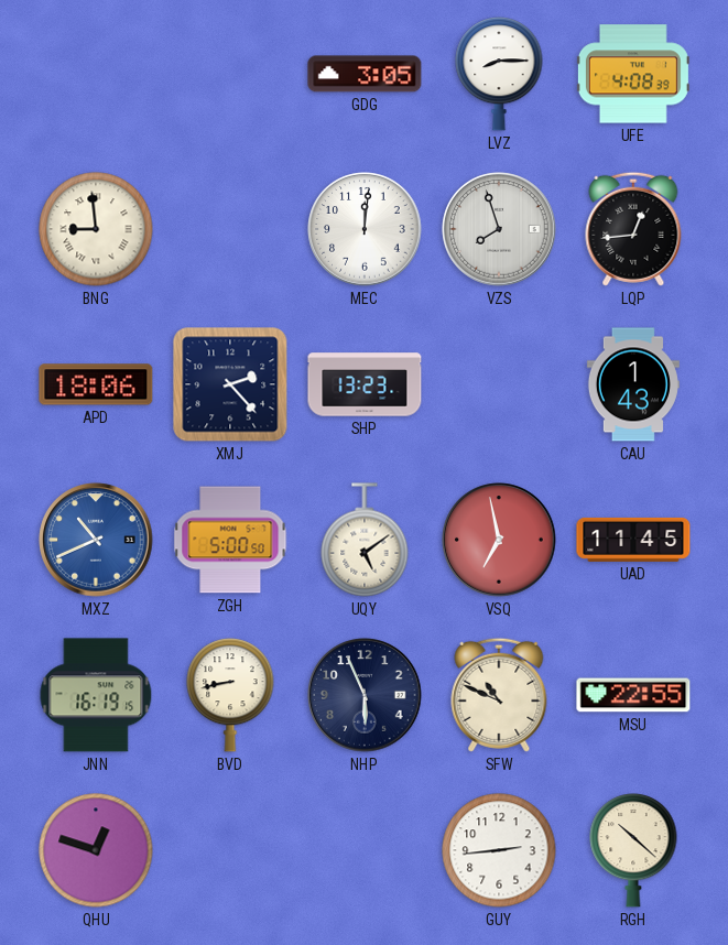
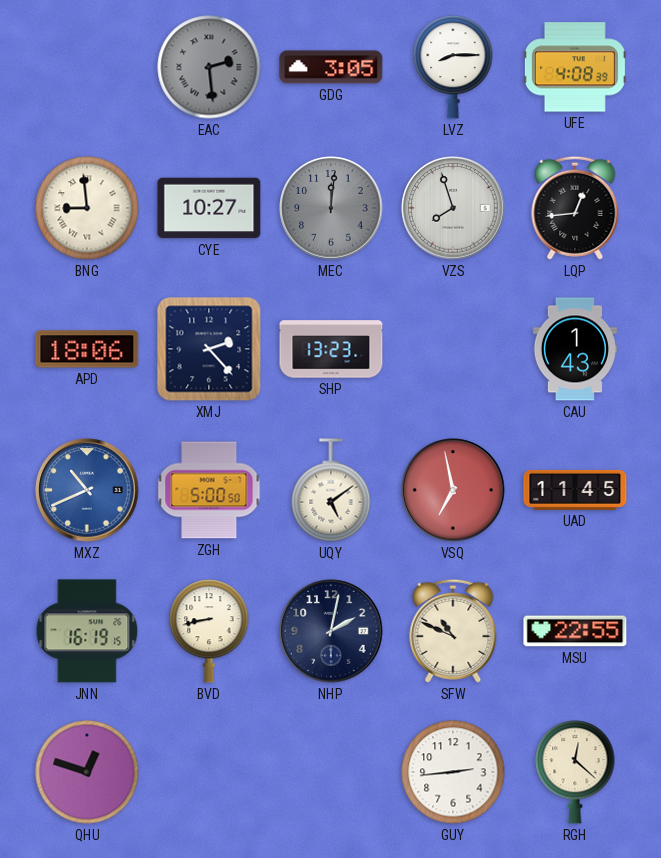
EAC: none -> 2:29
CYE: none -> 10:27
MEC dial: white -> grey
NHP: 5:56 -> 2:02
RGH: 10:22 -> 12:22
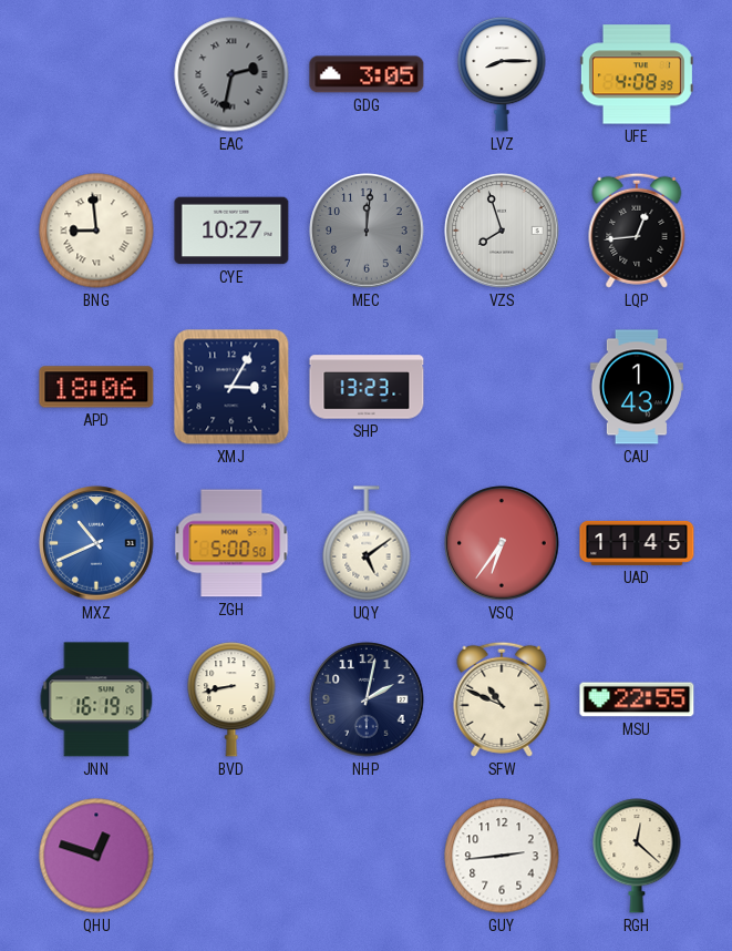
EAC: 2:29 -> 2:32
XMJ: 2:23 -> 3:05
VSQ: 6:58 -> 6:36
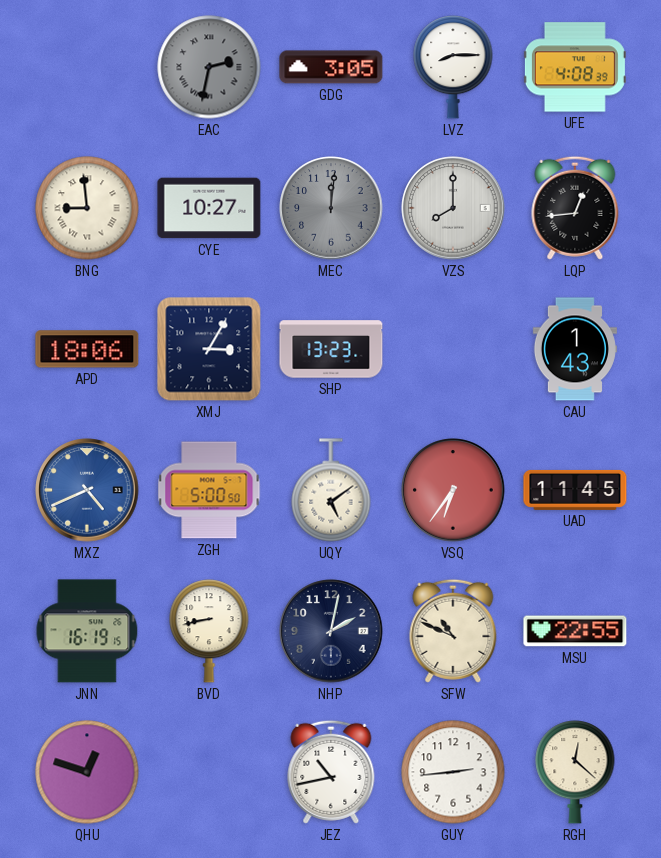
VZS: 7:57 -> 8:00
MXZ: 10:41 -> 4:41
JEZ: none -> 10:43
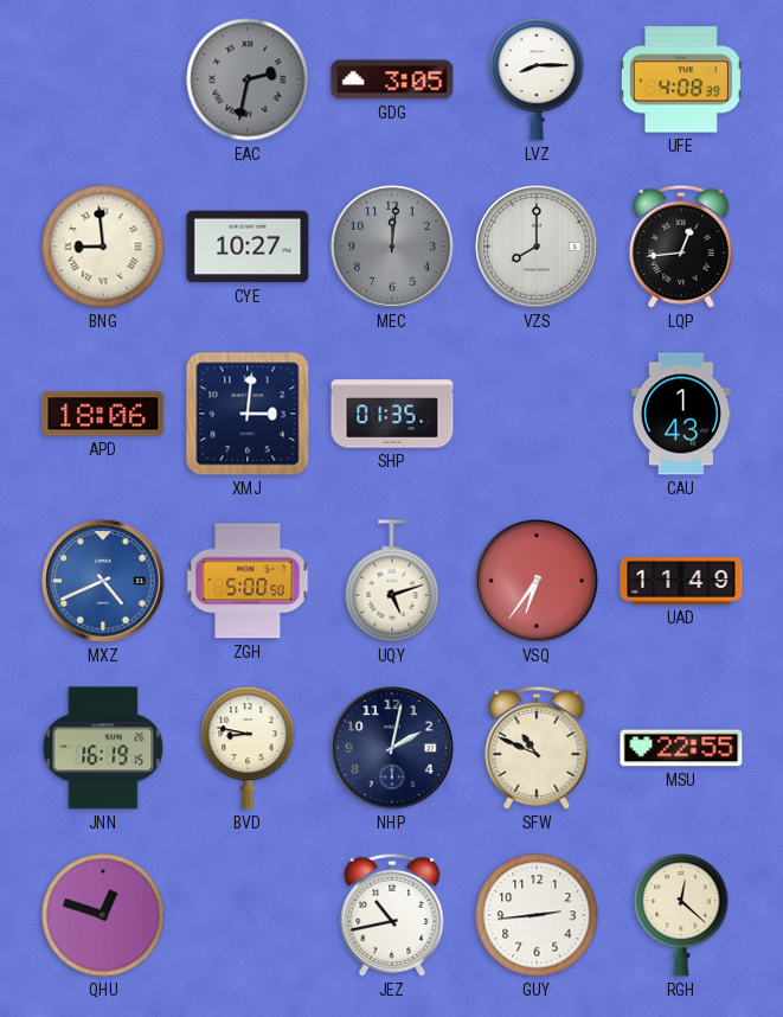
XMJ: 3:05 -> 3:01
SHP: 13:23 -> 01:35
UQY: 5:09 -> 5:12
UAD: 11:45 -> 11:49
BVD: 8:43 -> 8:47
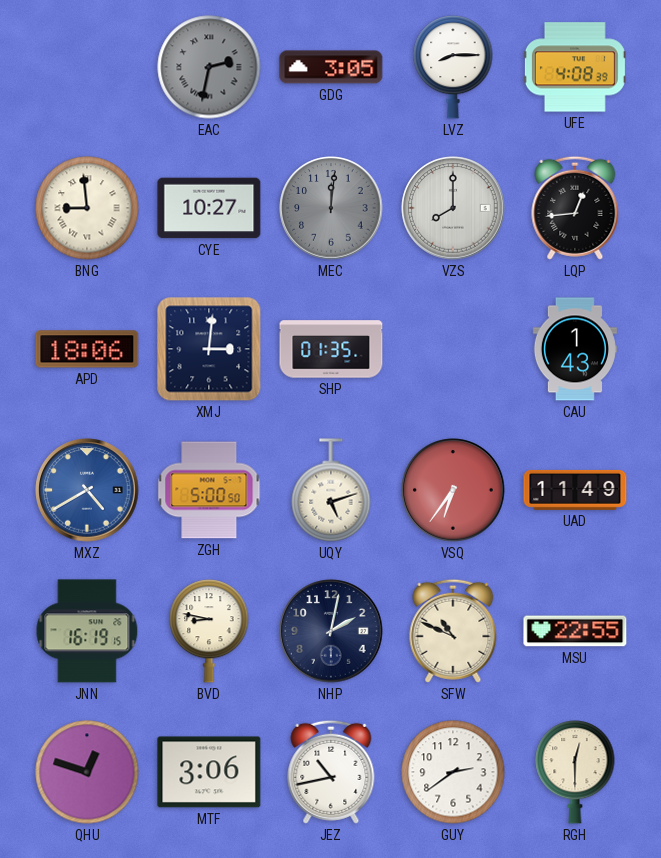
MXZ: 4:41 -> 4:40
MTF: none -> 3:06
GUY: 2:44 -> 2:39
RGH: 12:22 -> 12:30
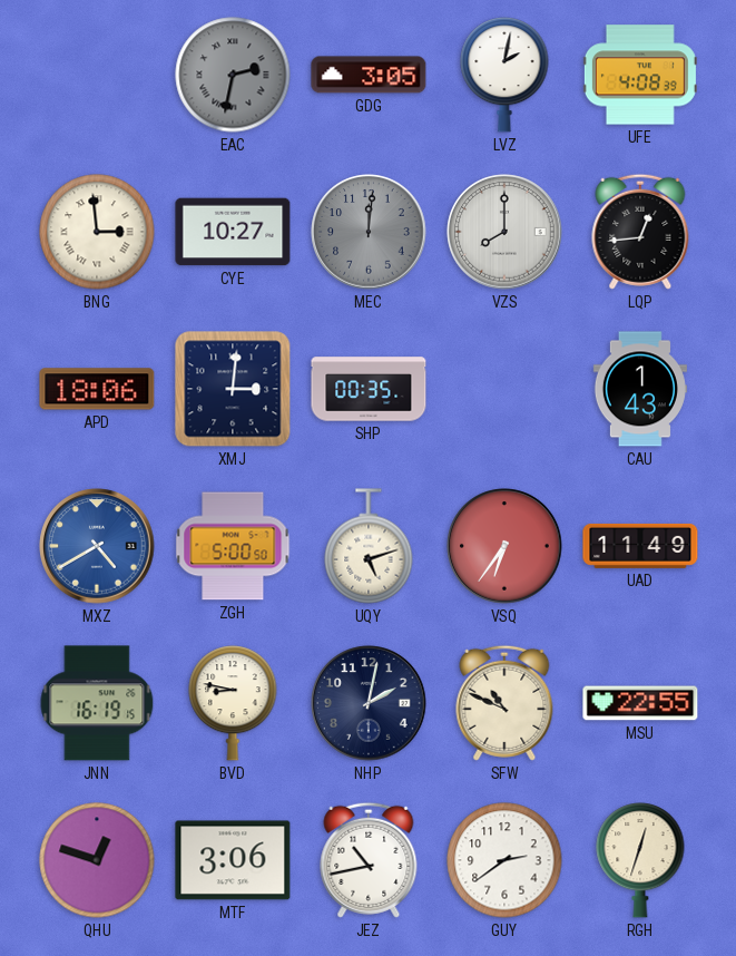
LVZ: 8:15 -> 2:02
BNG: 8:59 -> 2:59
SHP: 01:35 -> 00:35
RGH: 12:30 -> 12:33
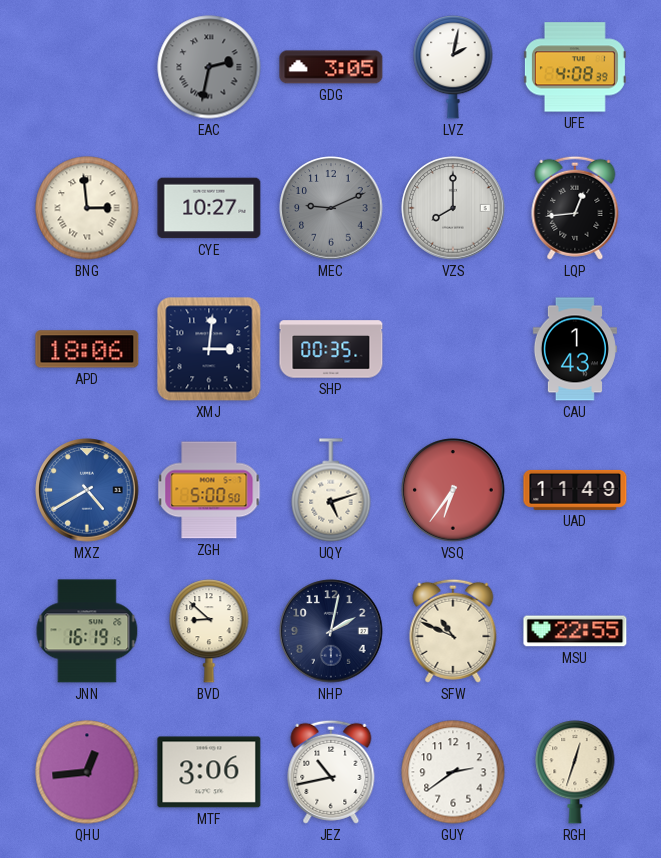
MEC: 12:01 -> 9:11
BVD: 8:47 -> 8:52
QHU: 12:48 -> 12:44
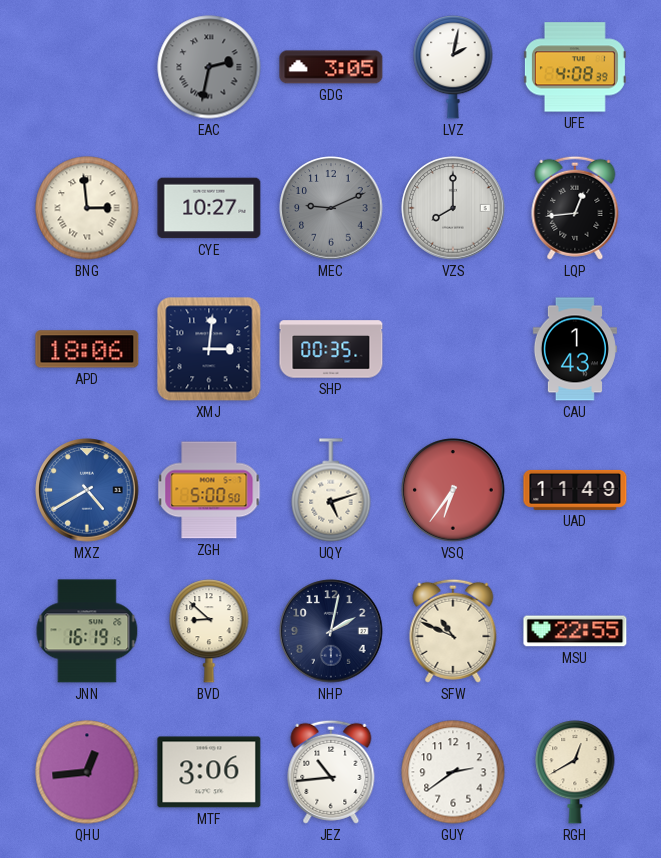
JEZ: 10:43 -> 10:44
RGH: 12:33 -> 12:40
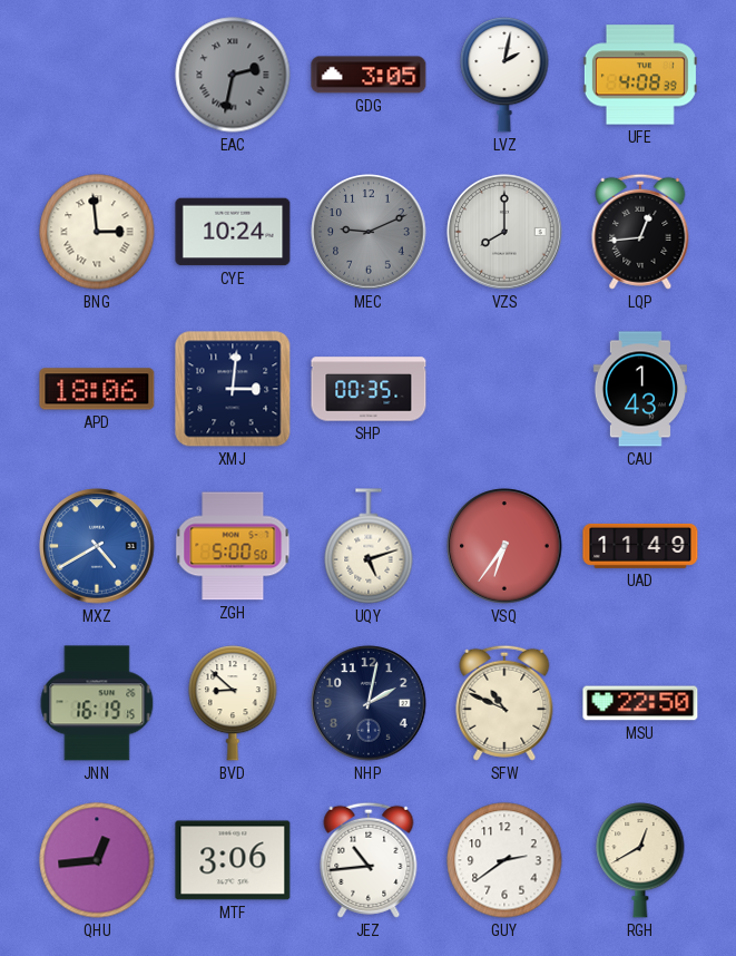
CYE: 10:27 -> 10:24
MSU: 22:55 -> 22:50
